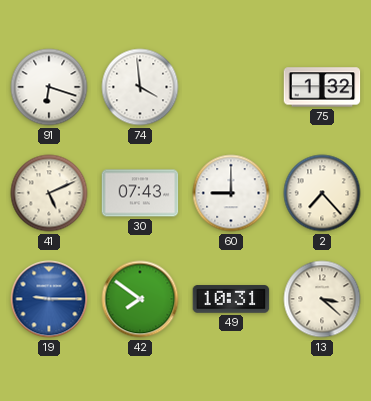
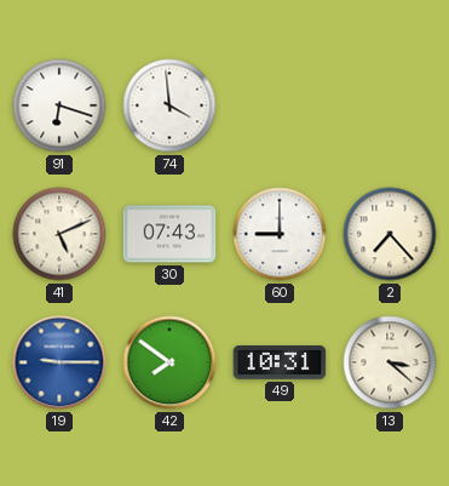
75: 1:32 -> none
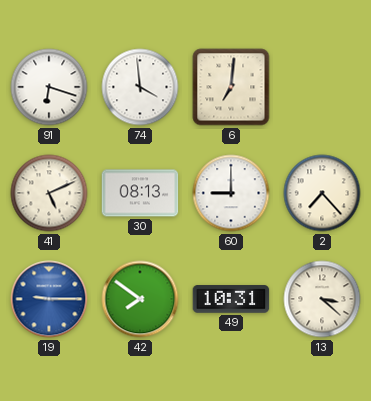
6: none -> 7:01
30: 07:43 -> 08:13
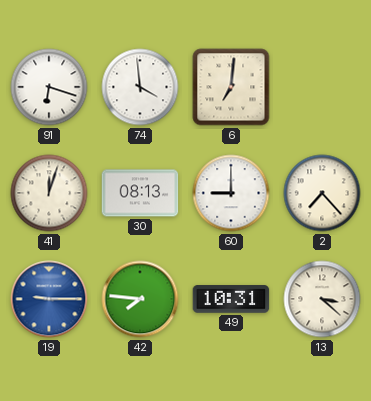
41: 5:11 -> 12:03
42: 7:51 -> 7:46
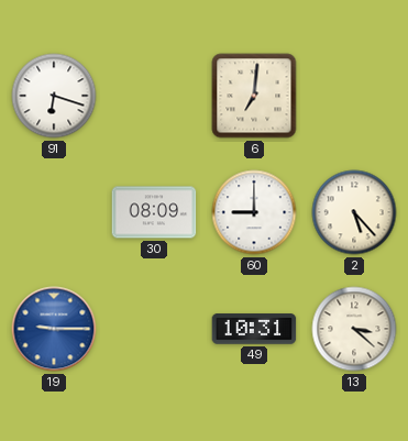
74: 3:59 -> none
41: 12:03 -> none
30: 08:13 -> 08:09
2: 7:23 -> 5:23
42: 7:46 -> none
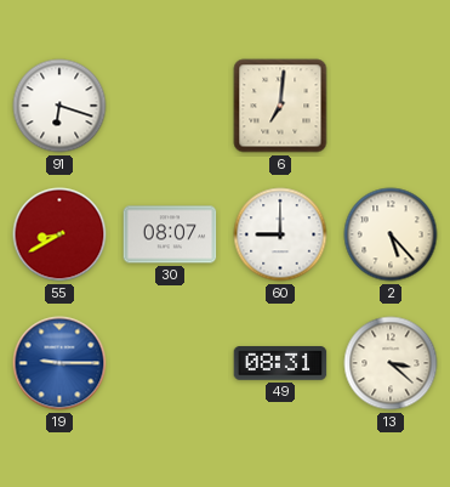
55: none -> 8:40
30: 08:09 -> 08:07
49: 10:31 -> 08:31
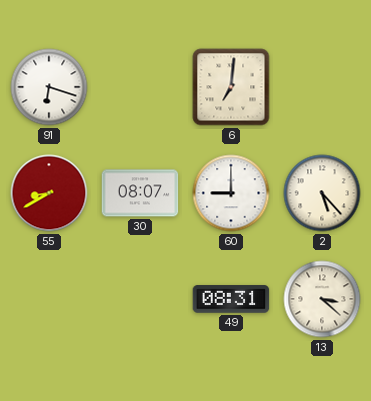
19: 9:15 -> none
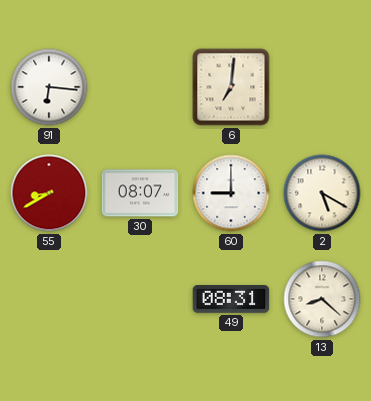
91: 6:18 -> 6:16
2: 5:23 -> 5:20
13: 3:22 -> 8:22
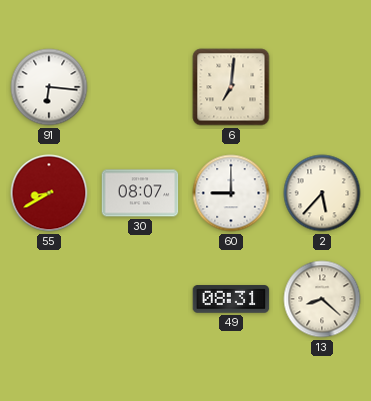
2: 5:20 -> 5:37
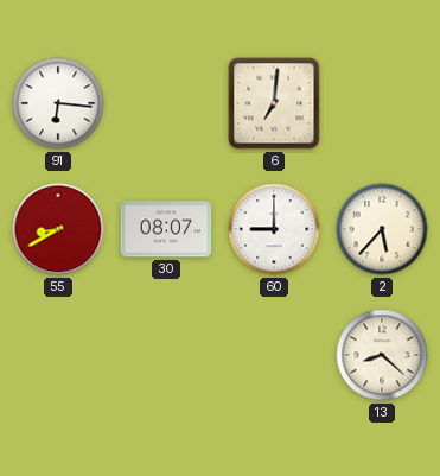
49: 08:31 -> none
